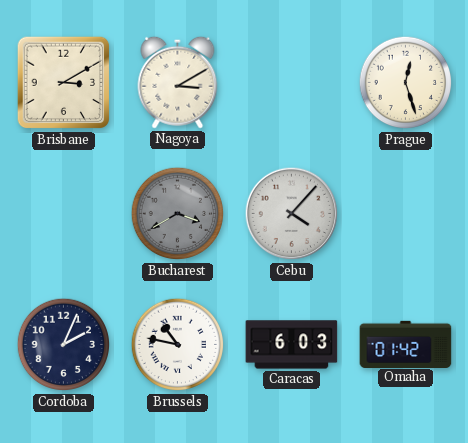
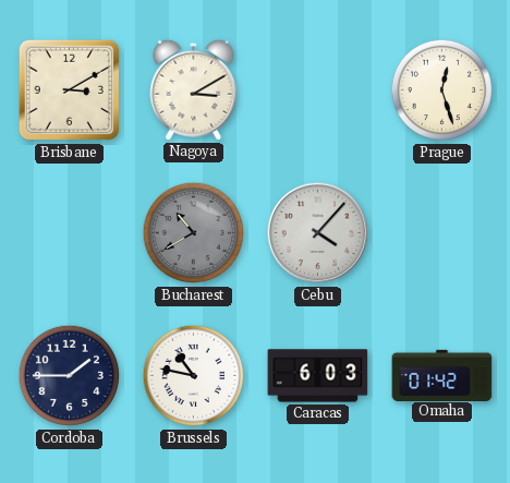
Bucharest: 3:40 -> 10:40
Cordoba: 2:04 -> 1:45
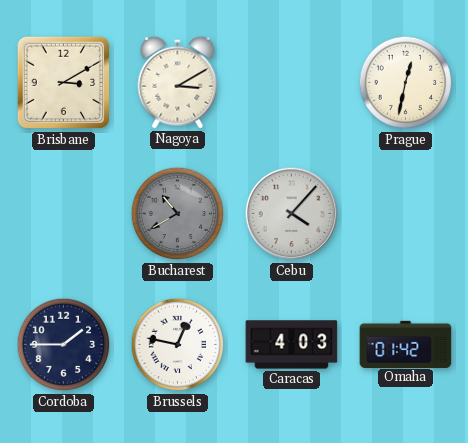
Prague: 12:27 -> 12:32
Brussels: 10:47 -> 12:47
Caracas: 6:03 -> 4:03
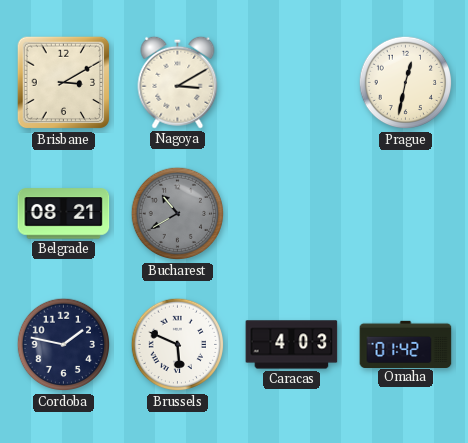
Belgrade: none -> 08:21
Cebu: 4:07 -> none
Cordoba: 1:45 -> 1:47
Brussels: 12:47 -> 5:49
